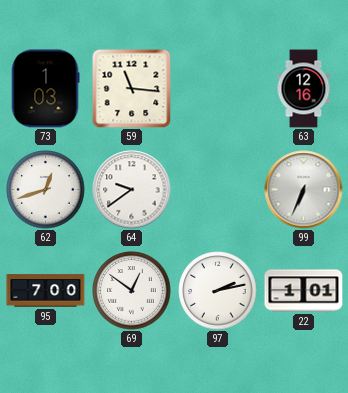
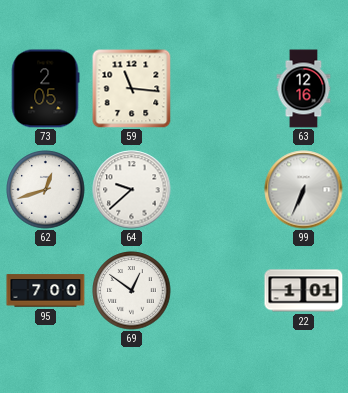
73: 1:03 -> 2:05
64: 9:39 -> 9:38
97: 2:13 -> none
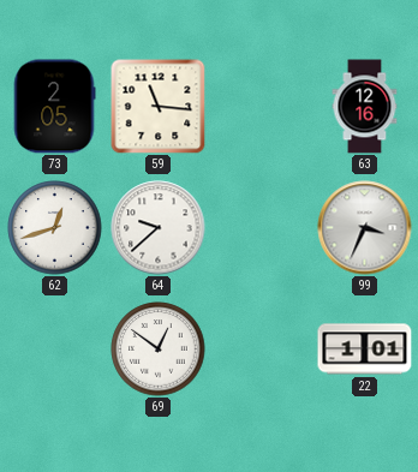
99: 6:34 -> 3:34
95: 7:00 -> none
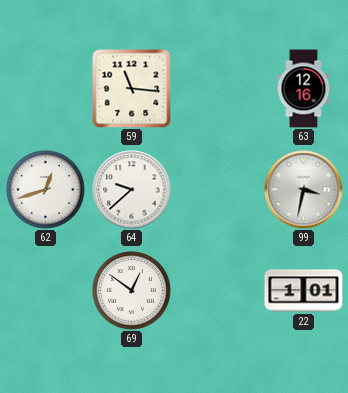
73: 2:05 -> none
99: 3:34 -> 3:32
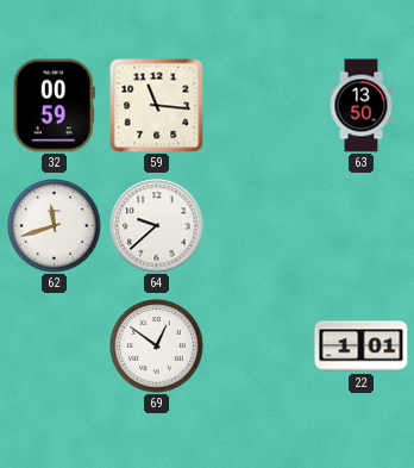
32: none -> 00:59
63: 12:16 -> 13:50
62: 12:42 -> 11:42
99: 3:32 -> none
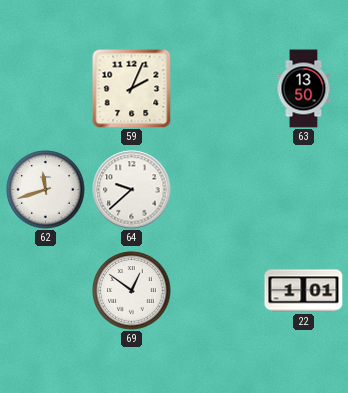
32: 00:59 -> none
59: 11:16 -> 2:04
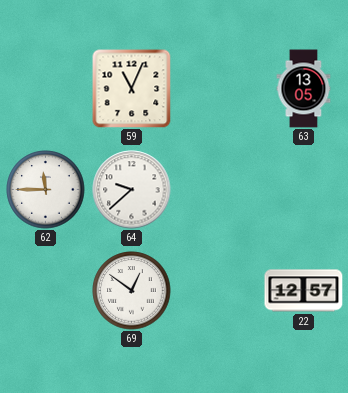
59: 2:04 -> 11:04
63: 13:50 -> 13:05
62: 11:42 -> 11:45
22: 1:01 -> 12:57
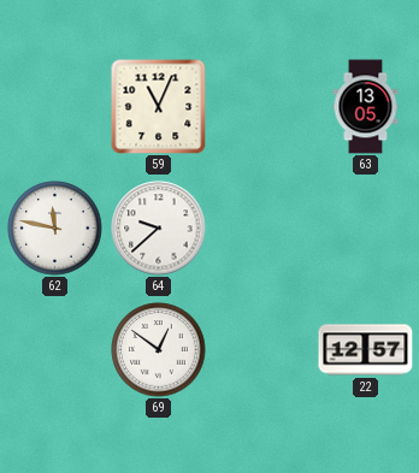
62: 11:45 -> 11:47
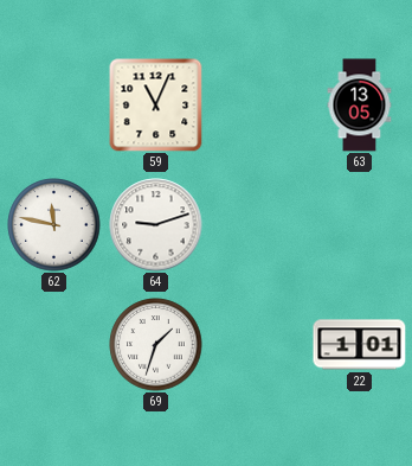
64: 9:38 -> 9:12
69: 12:51 -> 1:33
22: 12:57 -> 1:01
